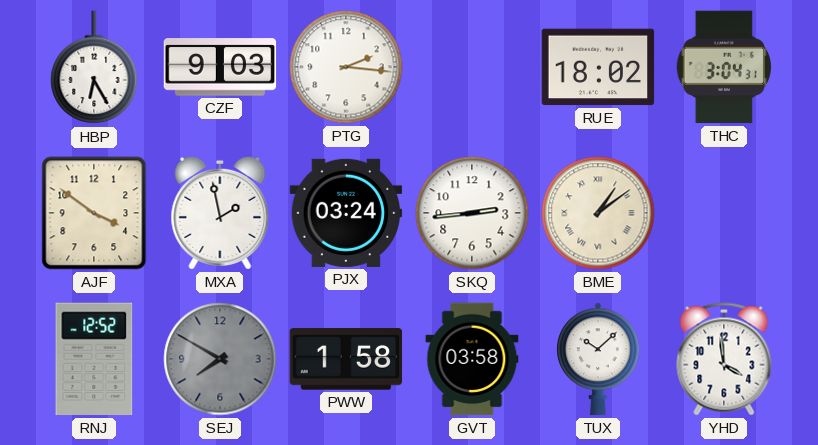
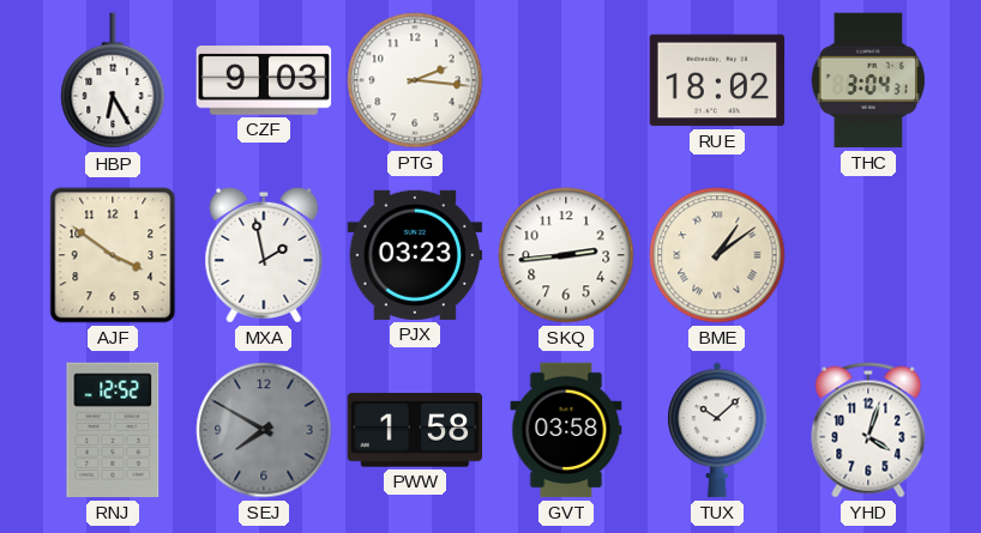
PJX: 03:24 -> 03:23
YHD: 3:59 -> 4:03
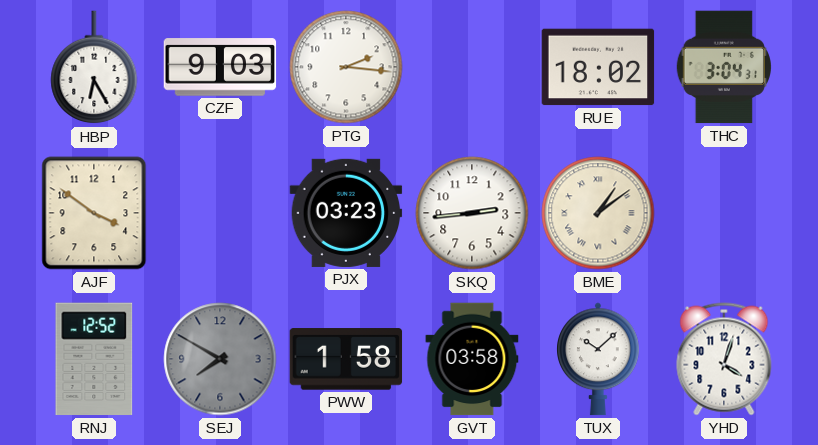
MXA: 1:58 -> none
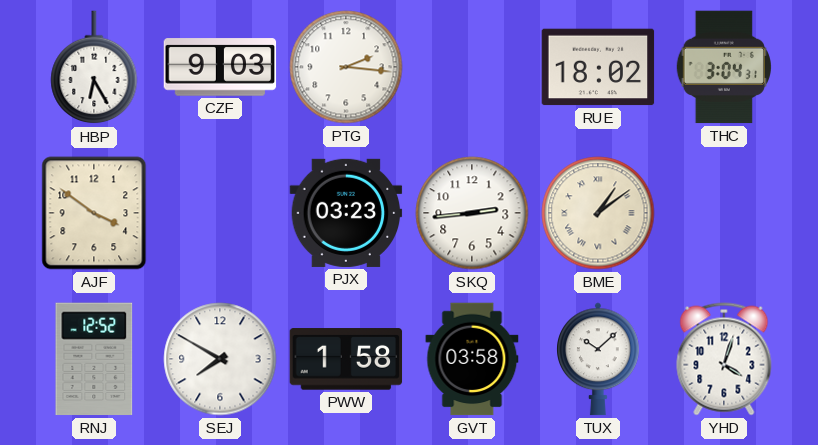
SEJ dial: grey -> white
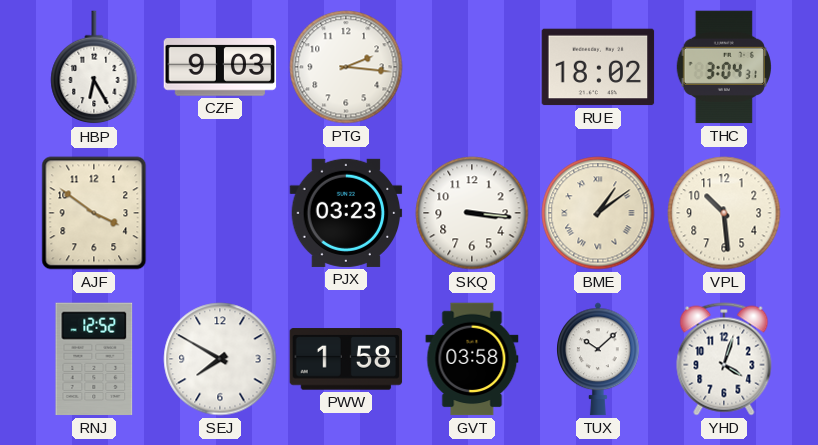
SKQ: 2:44 -> 3:16
VPL: none -> 10:29
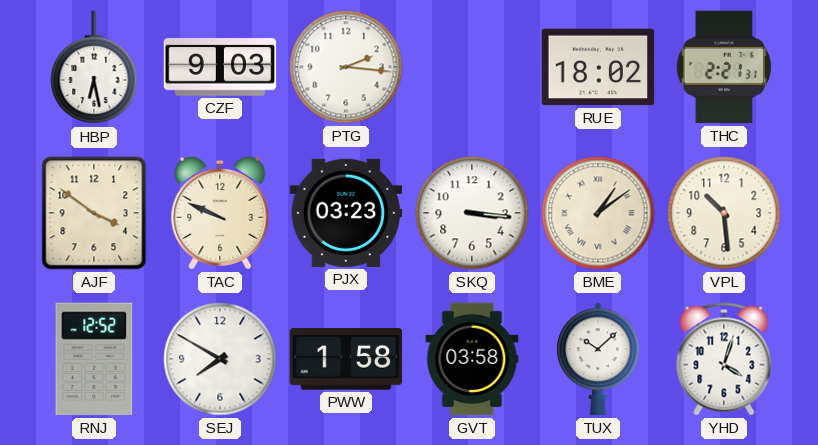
HBP: 6:25 -> 6:28
THC: 3:04 -> 2:21
TAC: none -> 9:49
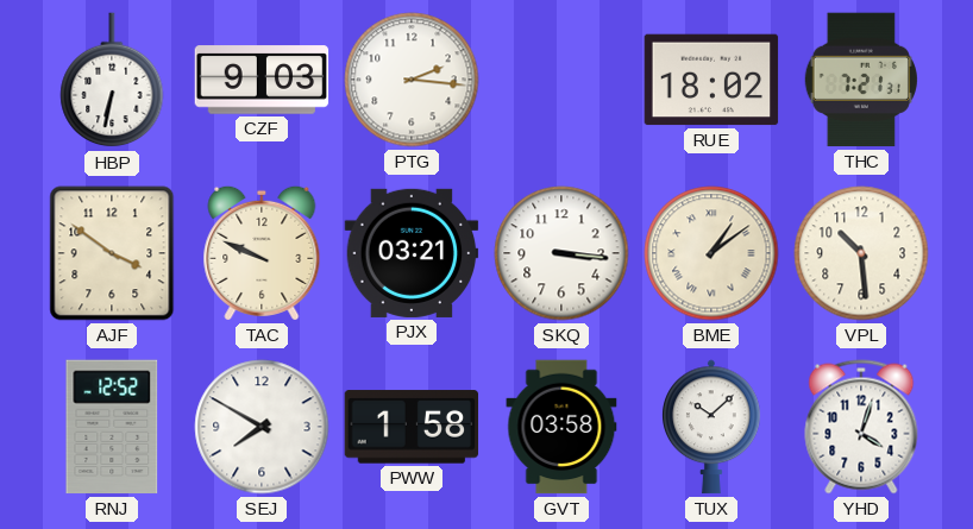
HBP: 6:28 -> 6:32
THC: 2:21 -> 7:21
PJX: 03:23 -> 03:21
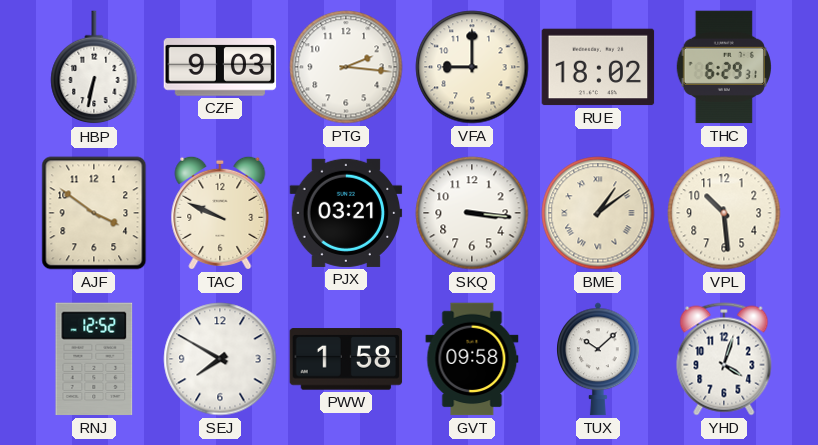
VFA: none -> 9:00
THC: 7:21 -> 6:29
GVT: 03:58 -> 09:58
